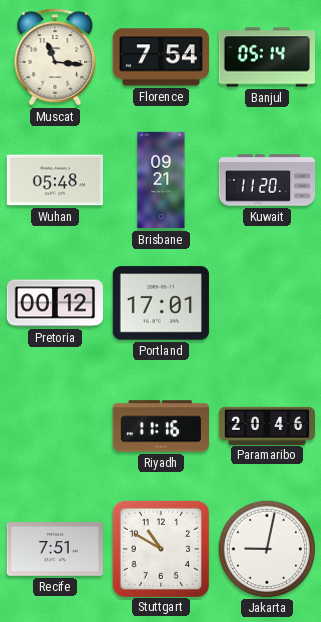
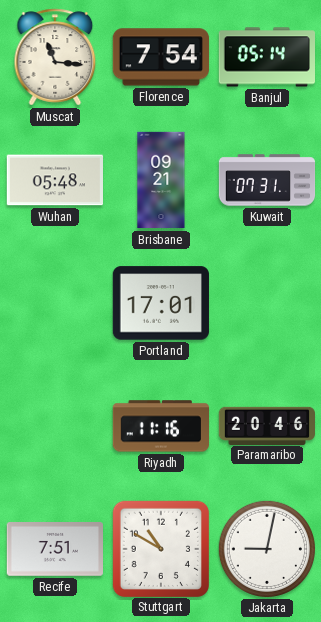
Kuwait: 11:20 -> 07:31
Pretoria: 00:12 -> none
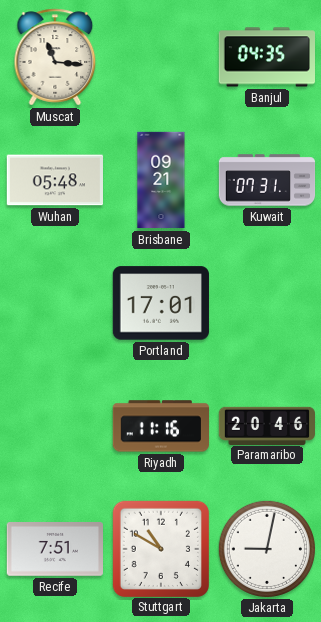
Florence: 7:54 -> none
Banjul: 05:14 -> 04:35
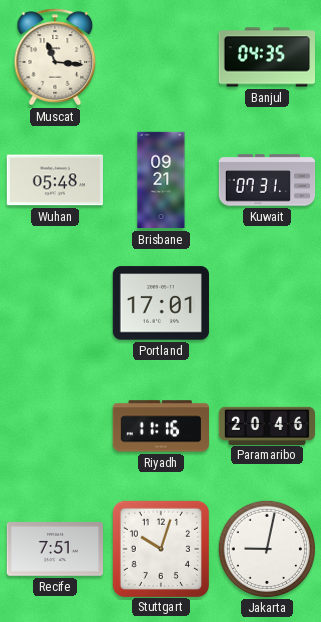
Stuttgart: 10:50 -> 10:03
